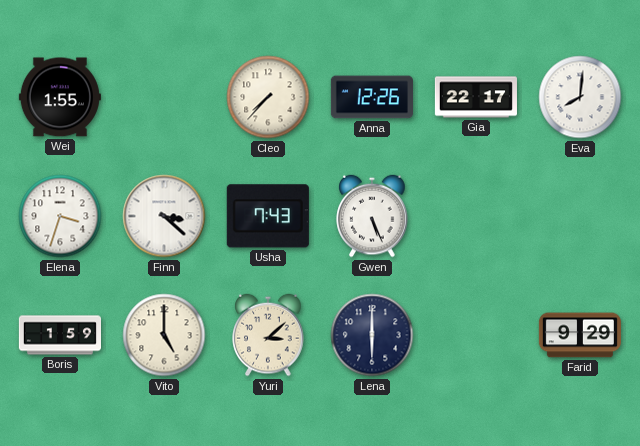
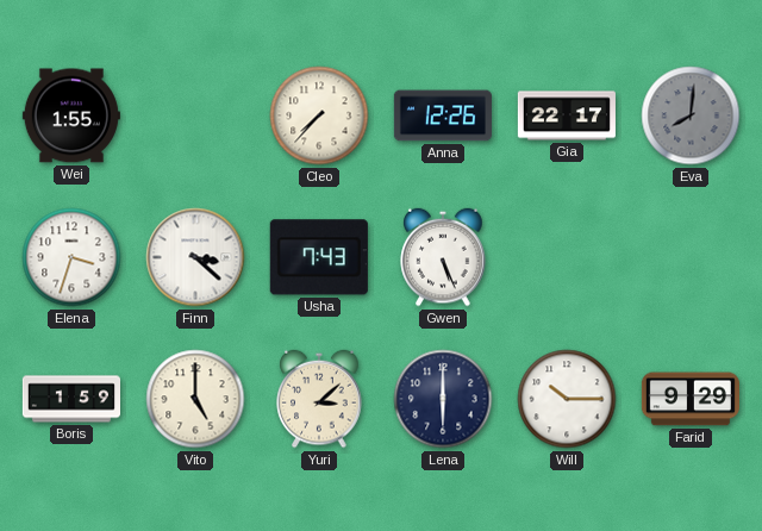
Eva dial: white -> grey
Will: none -> 10:15
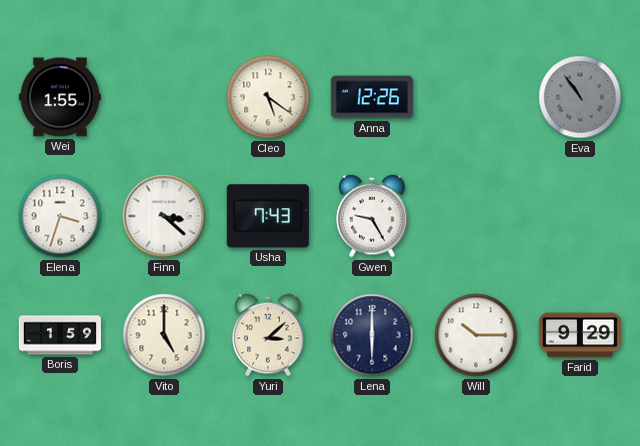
Cleo: 7:37 -> 5:21
Gia: 22:17 -> none
Eva: 8:01 -> 10:54
Gwen: 5:26 -> 9:25
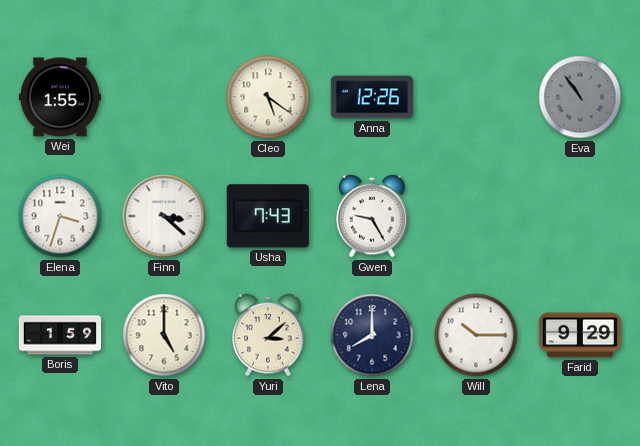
Lena: 6:00 -> 8:00
